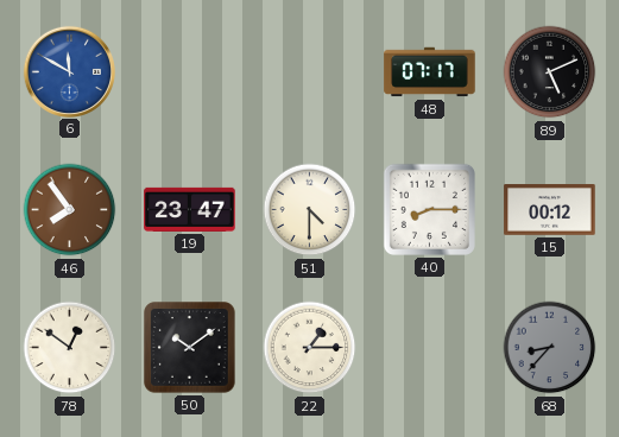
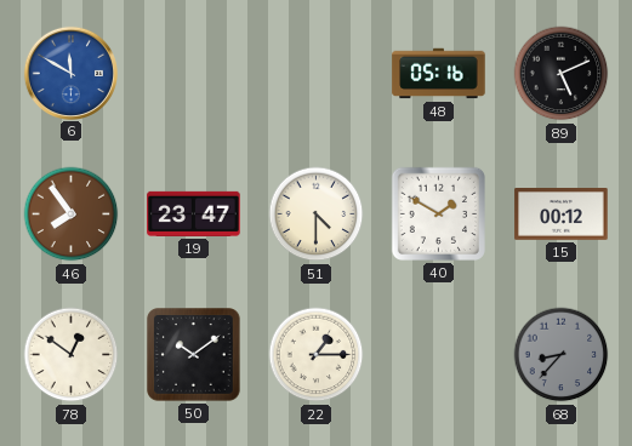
48: 07:17 -> 05:16
40: 8:15 -> 1:50
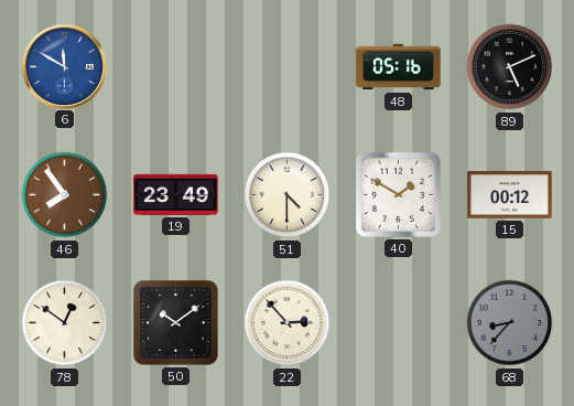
19: 23:47 -> 23:49
22: 1:15 -> 2:53
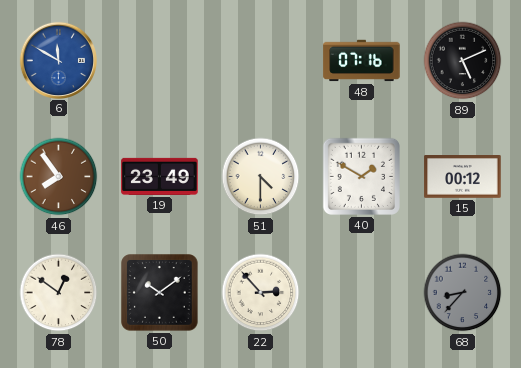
48: 05:16 -> 07:16
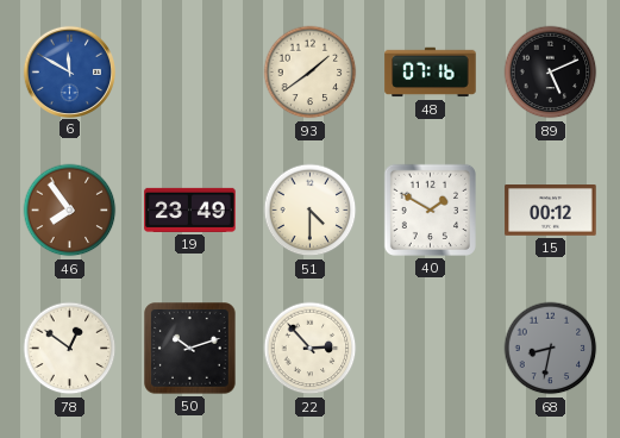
93: none -> 1:39
50: 10:09 -> 10:12
68: 8:37 -> 8:32
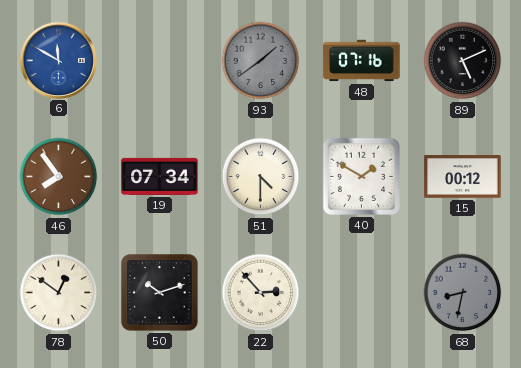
93 dial: cream -> grey
19: 23:49 -> 07:34
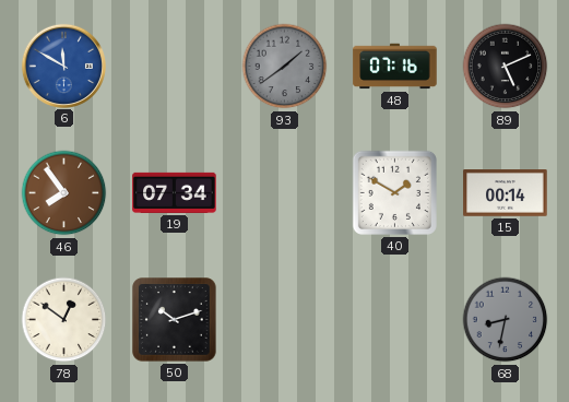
51: 4:30 -> none
15: 00:12 -> 00:14
22: 2:53 -> none
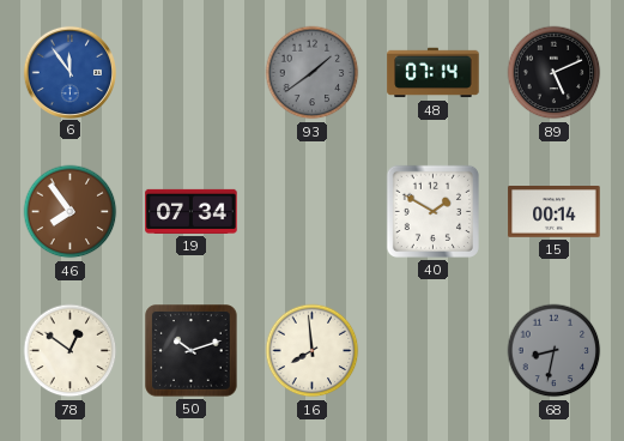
6: 11:50 -> 11:54
48: 07:16 -> 07:14
16: none -> 7:59
